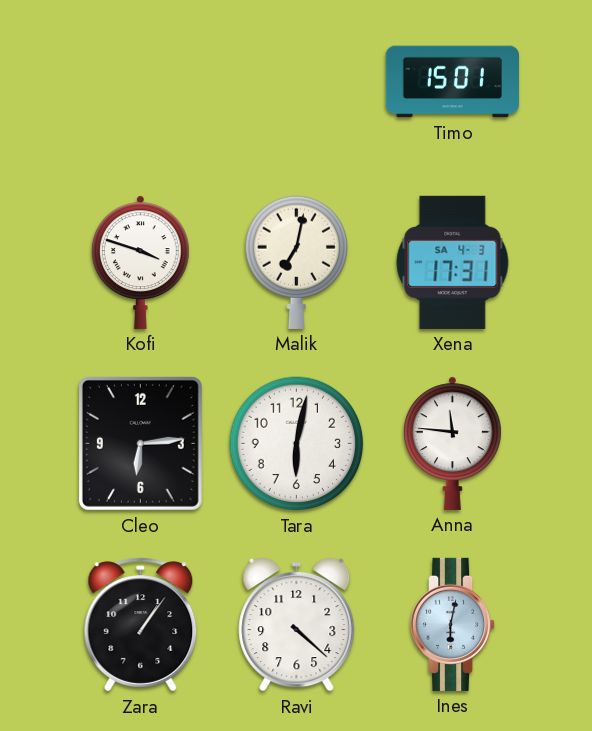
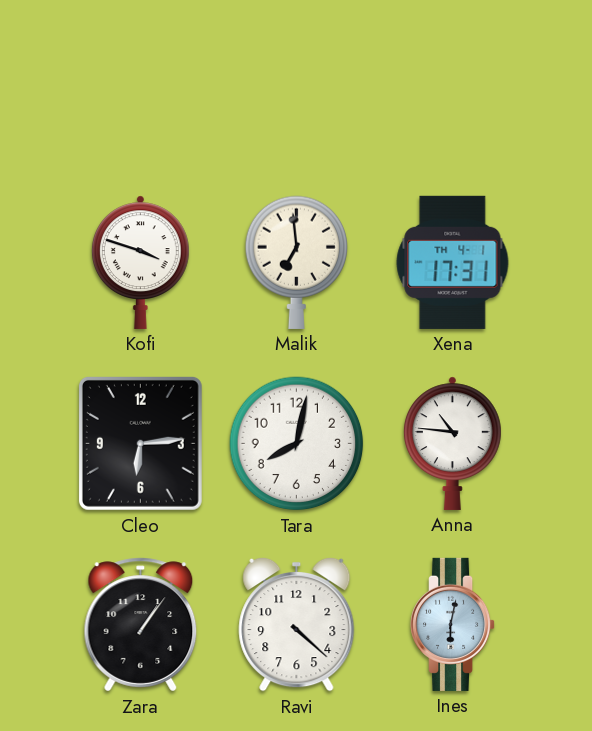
Timo: 15:01 -> none
Malik: 7:02 -> 6:59
Xena date: SA 4-3 -> TH 4-1
Tara: 6:02 -> 8:02
Anna: 11:46 -> 10:46
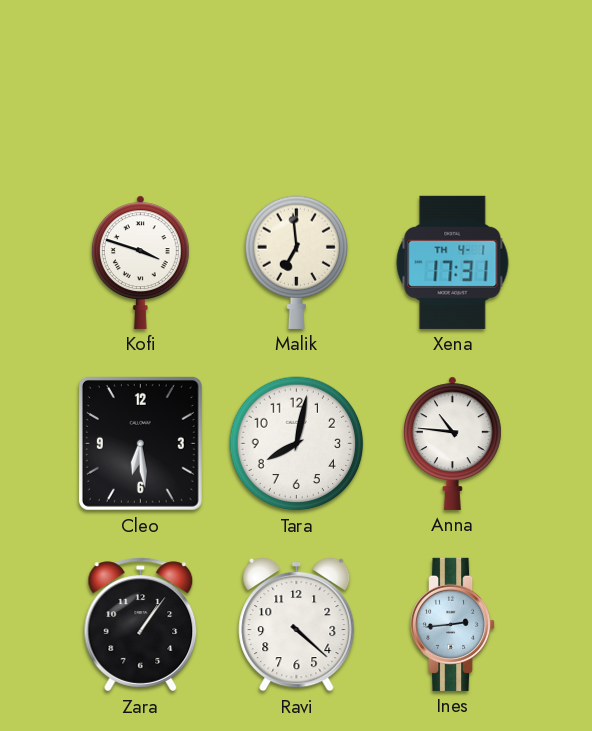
Cleo: 6:14 -> 6:29
Ines: 6:02 -> 2:44
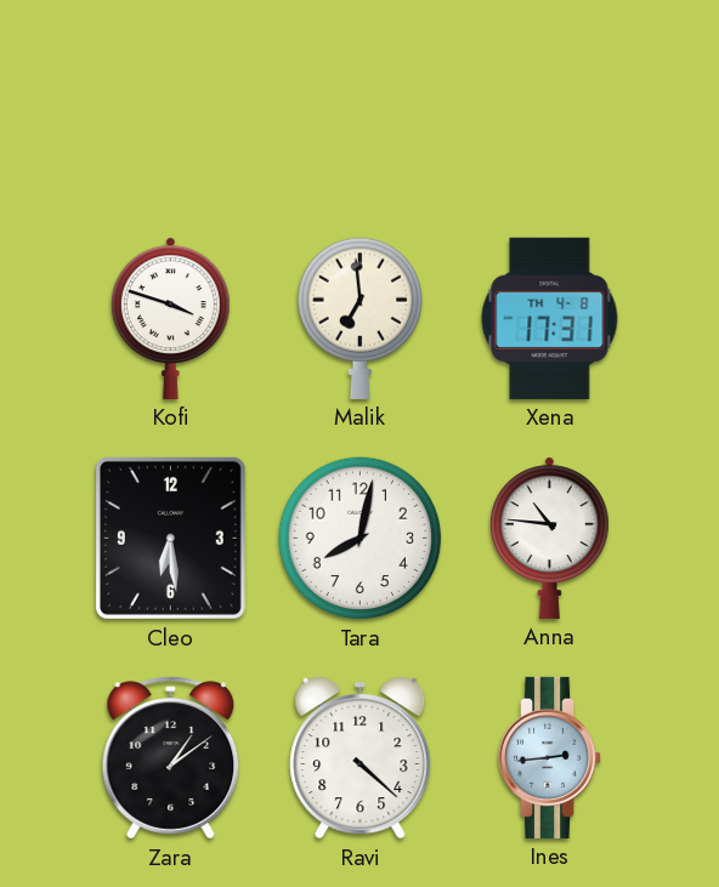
Xena date: TH 4-1 -> TH 4-8
Zara: 1:06 -> 1:09
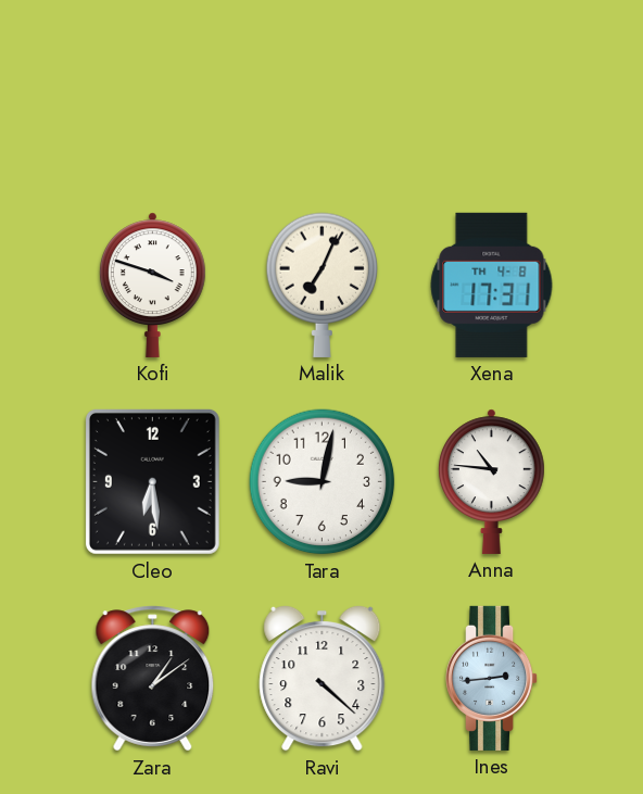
Malik: 6:59 -> 7:04
Tara: 8:02 -> 9:02
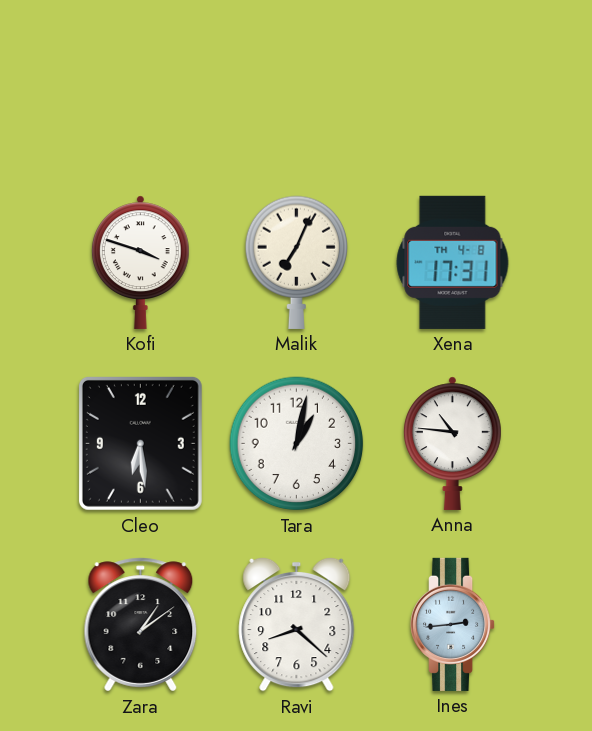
Tara: 9:02 -> 1:02
Ravi: 4:22 -> 8:22
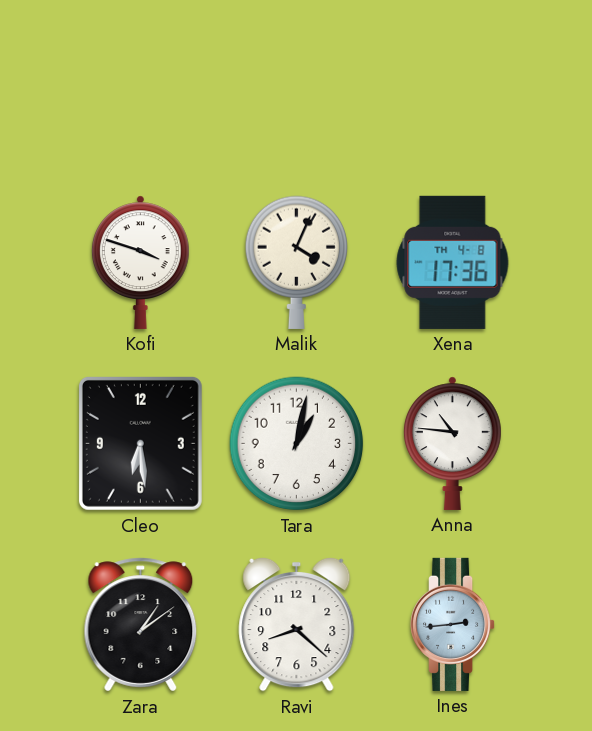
Malik: 7:04 -> 4:04
Xena: 17:31 -> 17:36
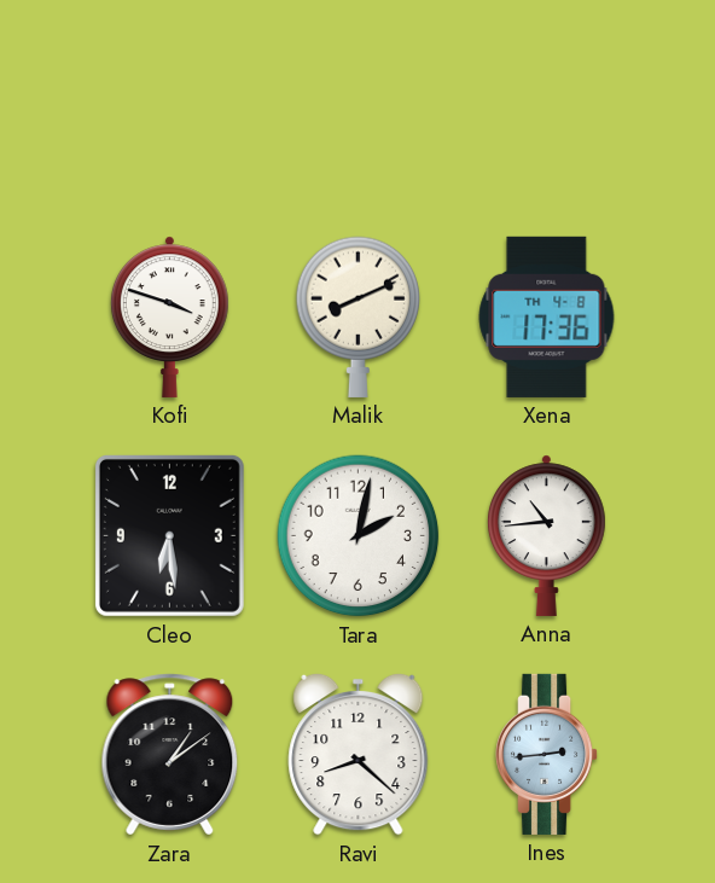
Malik: 4:04 -> 8:11
Tara: 1:02 -> 2:02
Anna: 10:46 -> 10:44
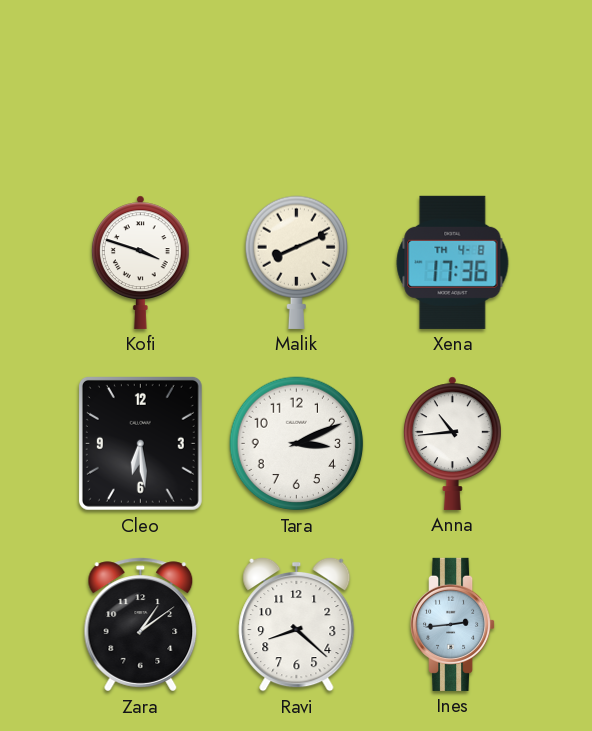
Tara: 2:02 -> 3:11
